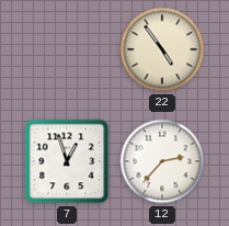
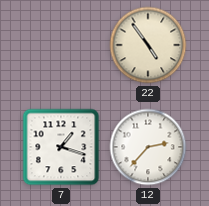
7: 12:57 -> 1:18
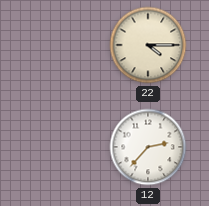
22: 4:54 -> 4:15
7: 1:18 -> none
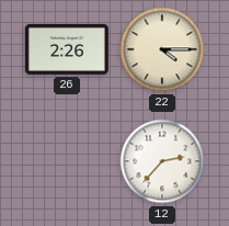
26: none -> 2:26
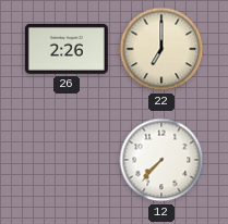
22: 4:15 -> 7:00
12: 2:37 -> 7:37
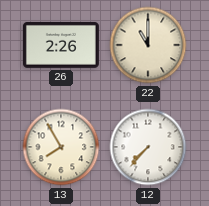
22: 7:00 -> 11:00
13: none -> 7:55
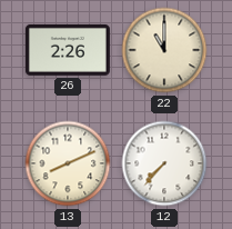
13: 7:55 -> 8:11
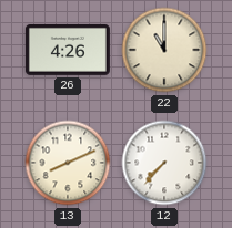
26: 2:26 -> 4:26
